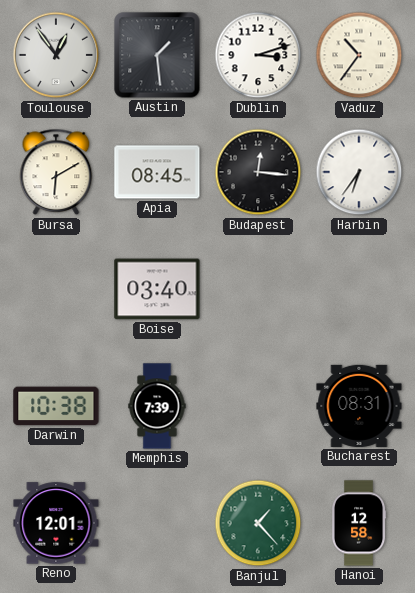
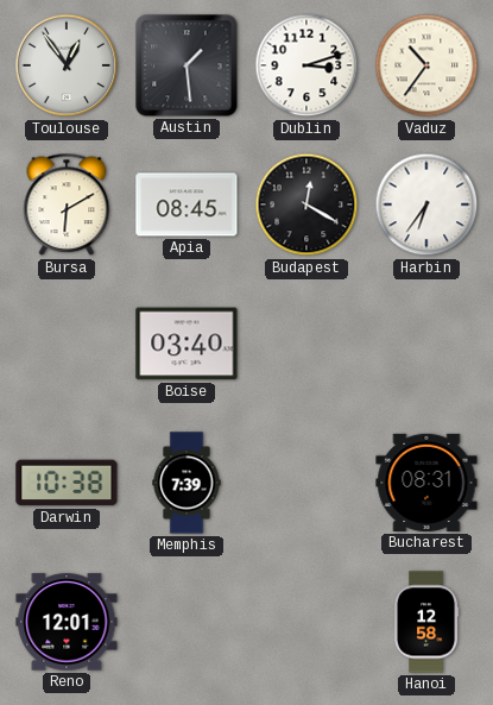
Budapest: 12:16 -> 12:20
Banjul: 1:23 -> none
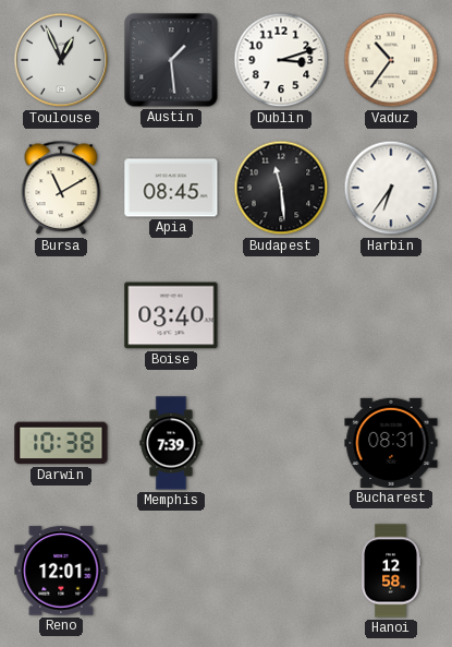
Toulouse: 12:54 -> 12:56
Bursa: 6:10 -> 11:10
Budapest: 12:20 -> 11:29
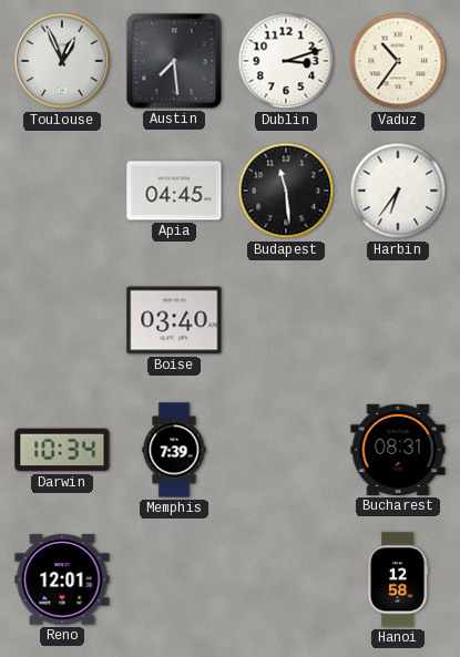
Austin: 1:29 -> 7:29
Bursa: 11:10 -> none
Apia: 08:45 -> 04:45
Darwin: 10:38 -> 10:34
